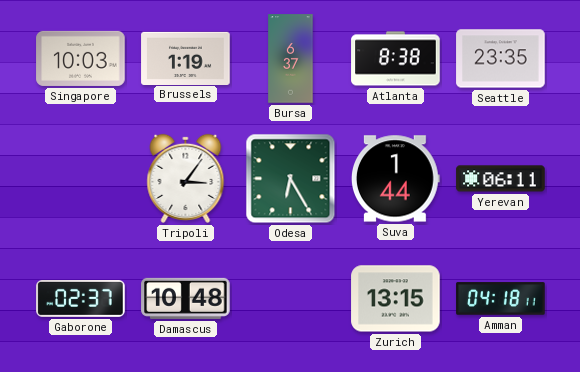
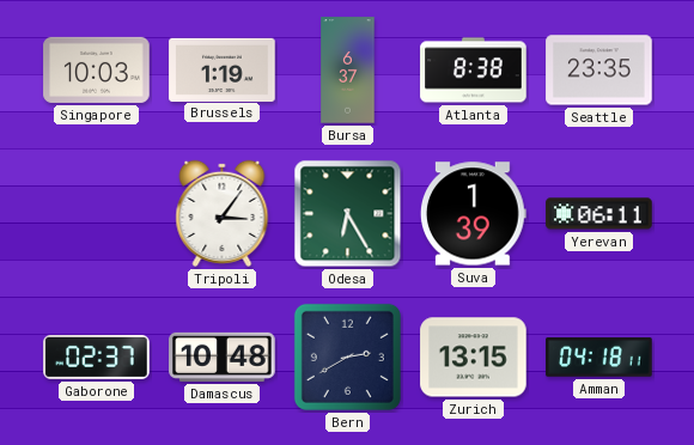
Suva: 1:44 -> 1:39
Bern: none -> 2:40
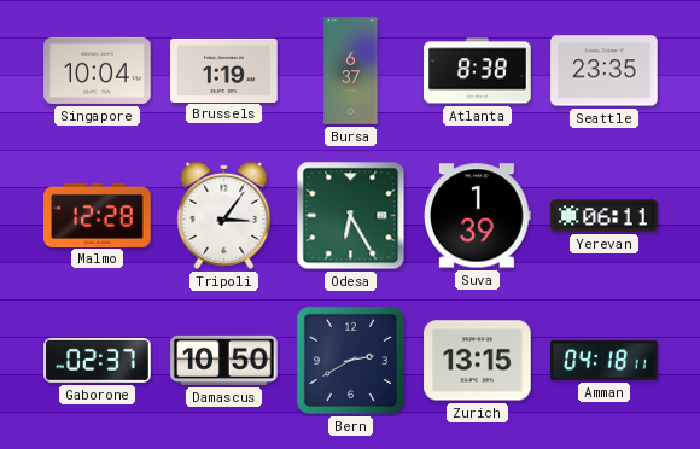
Singapore: 10:03 -> 10:04
Malmo: none -> 12:28
Damascus: 10:48 -> 10:50
